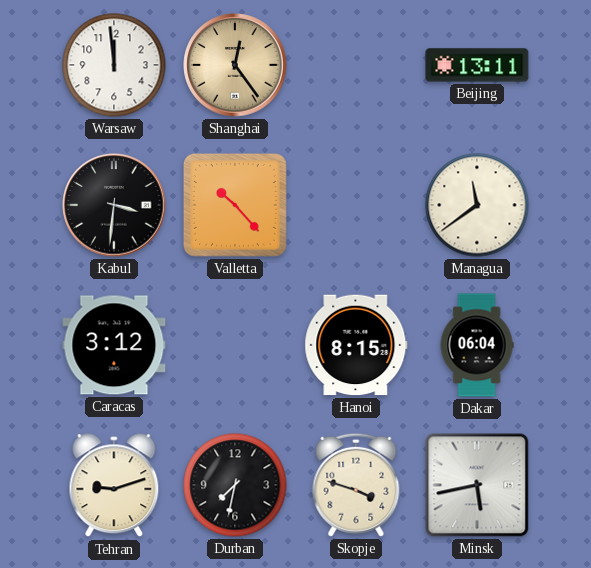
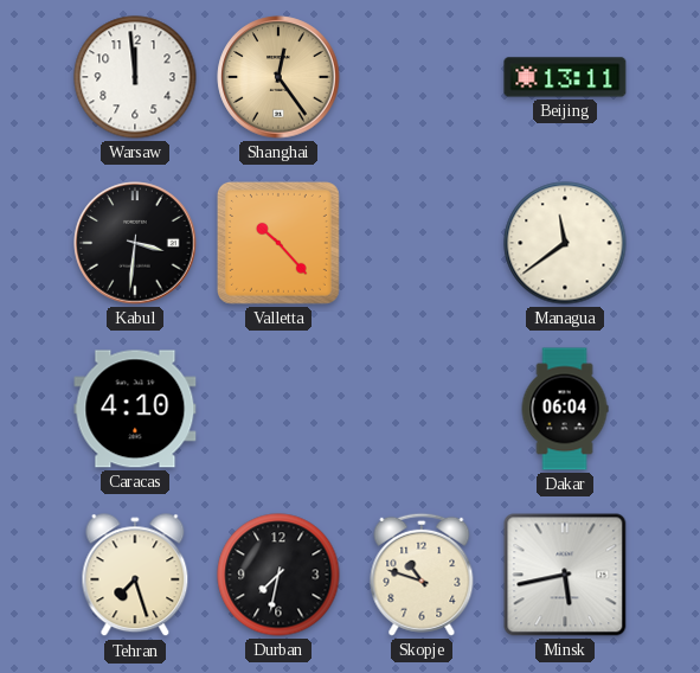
Caracas: 3:12 -> 4:10
Hanoi: 8:15 -> none
Tehran: 9:12 -> 7:27
Skopje: 3:48 -> 10:48
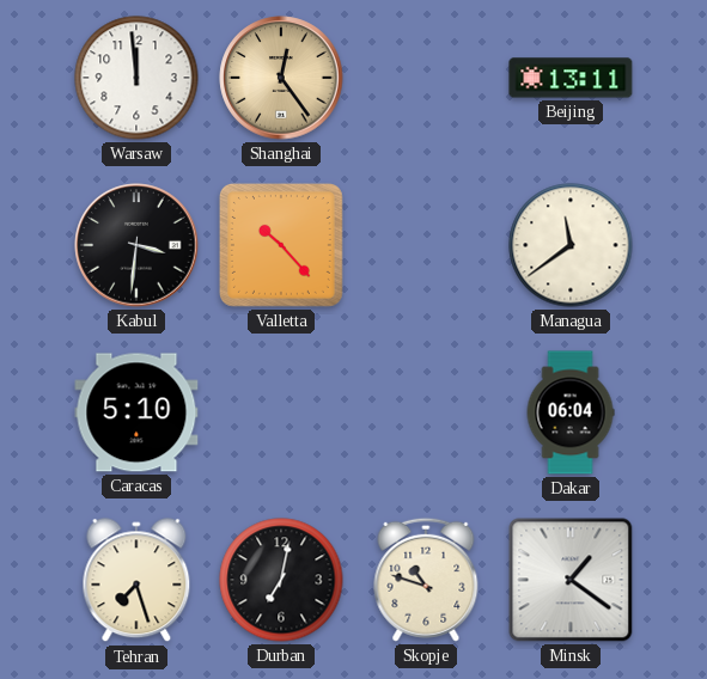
Caracas: 4:10 -> 5:10
Durban: 7:32 -> 7:02
Minsk: 5:43 -> 1:21
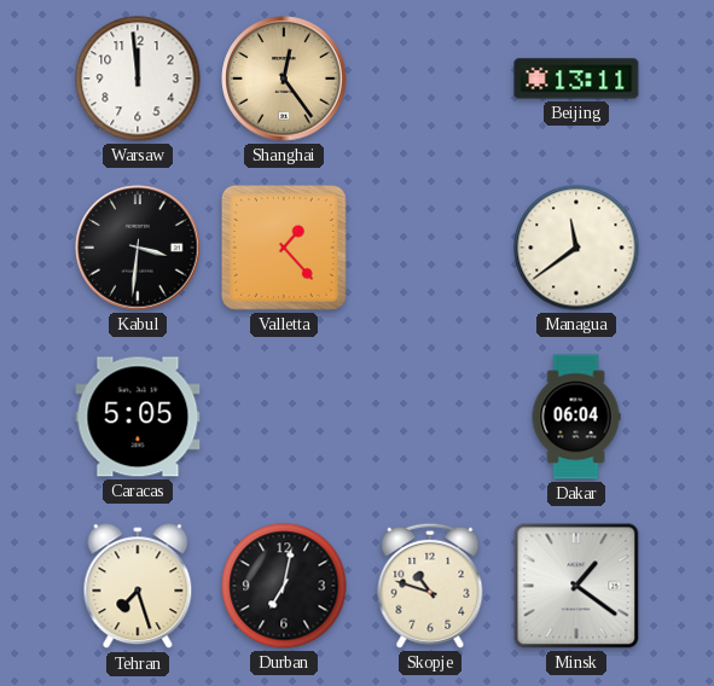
Valletta: 10:23 -> 1:23
Caracas: 5:10 -> 5:05
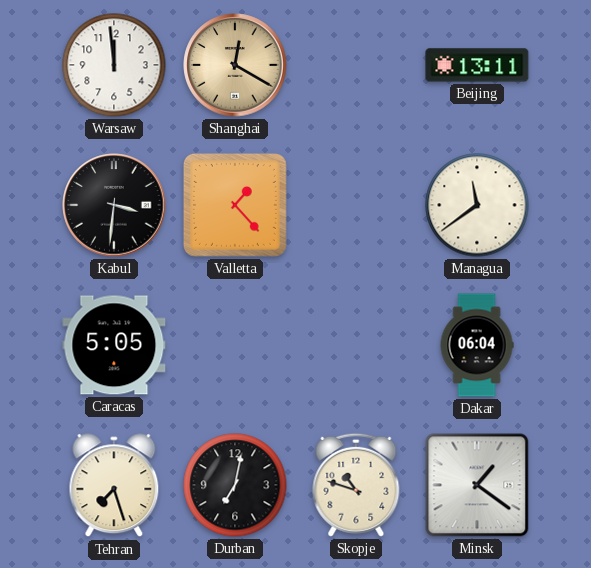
Shanghai: 12:24 -> 12:20
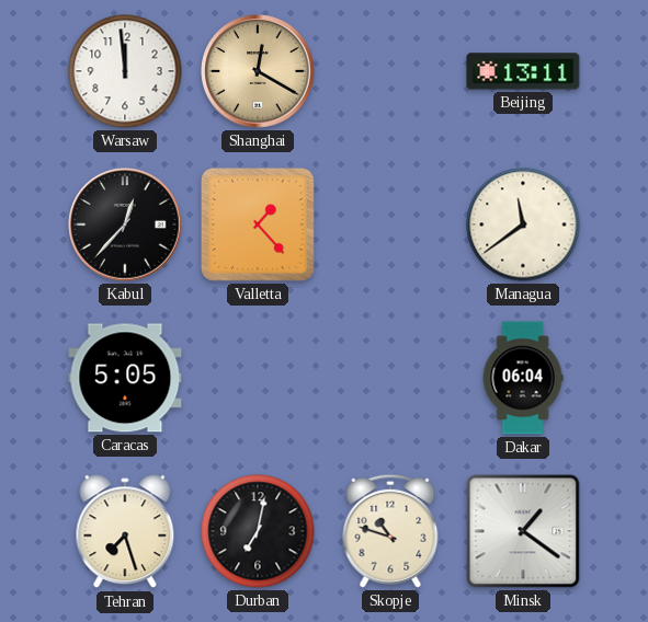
Kabul: 3:31 -> 12:37
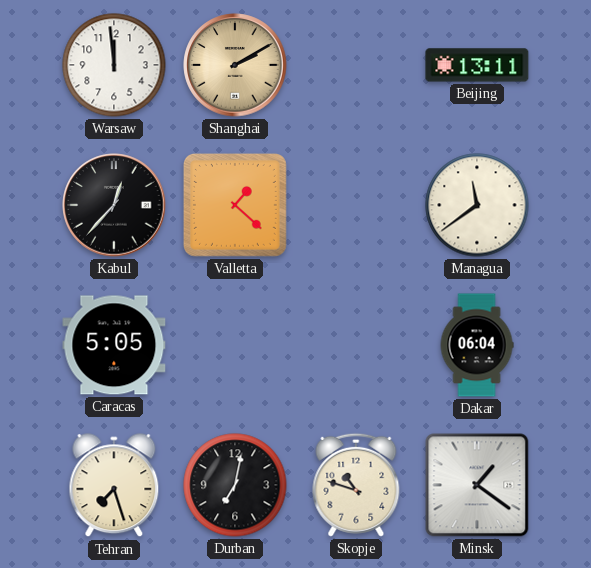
Shanghai: 12:20 -> 2:10
Valletta: 1:23 -> 1:22
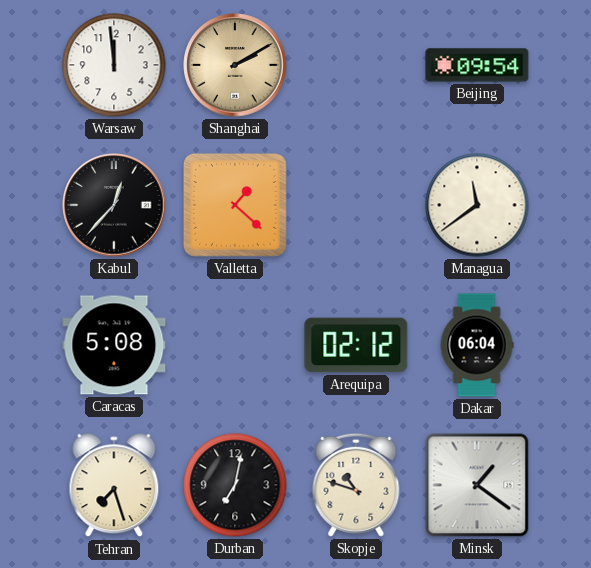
Beijing: 13:11 -> 09:54
Caracas: 5:05 -> 5:08
Arequipa: none -> 02:12
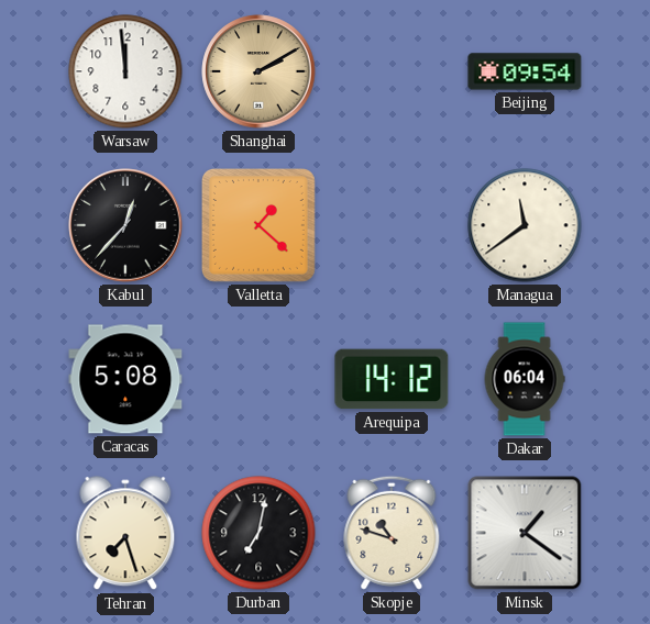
Arequipa: 02:12 -> 14:12
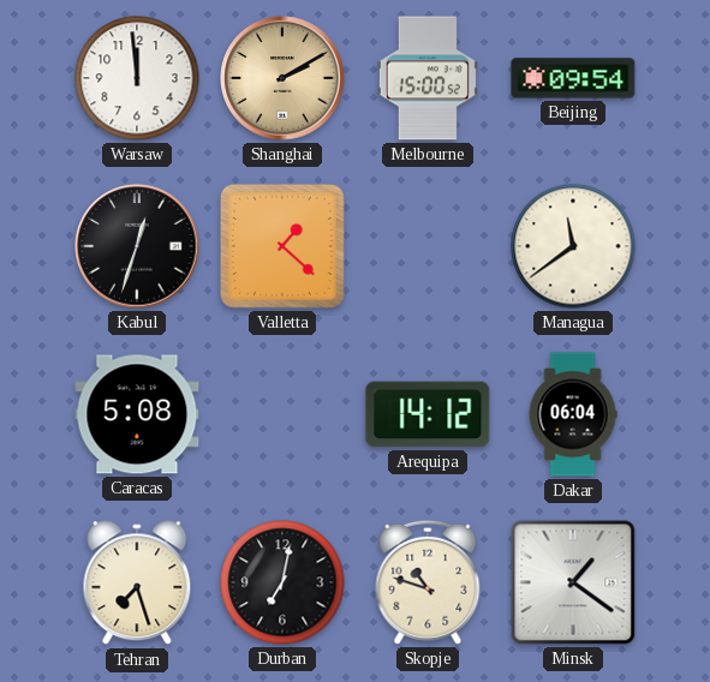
Melbourne: none -> 15:00
Kabul: 12:37 -> 12:33
